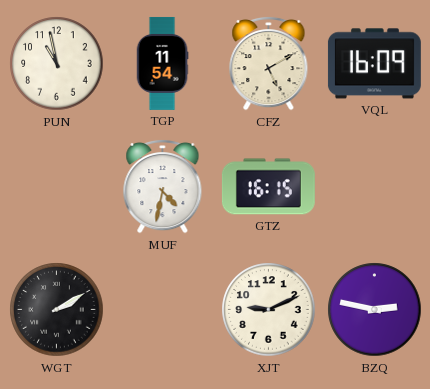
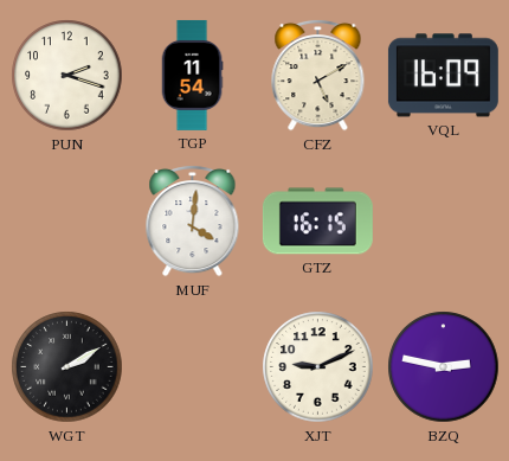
PUN: 10:58 -> 2:18
MUF: 4:32 -> 4:01
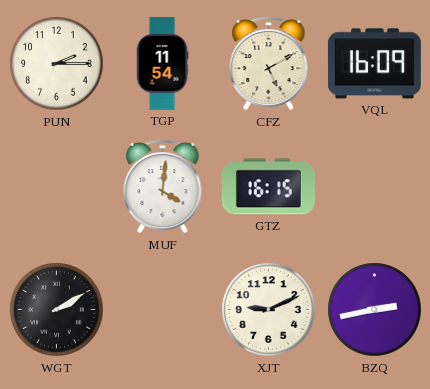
PUN: 2:18 -> 2:15
BZQ: 2:47 -> 2:43
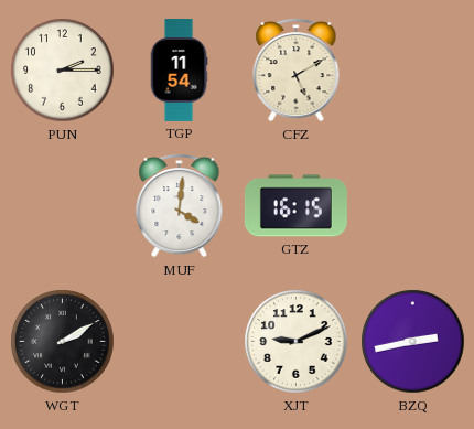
VQL: 16:09 -> none
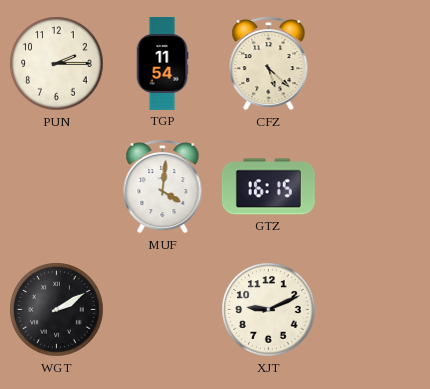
CFZ: 5:10 -> 5:22
BZQ: 2:43 -> none
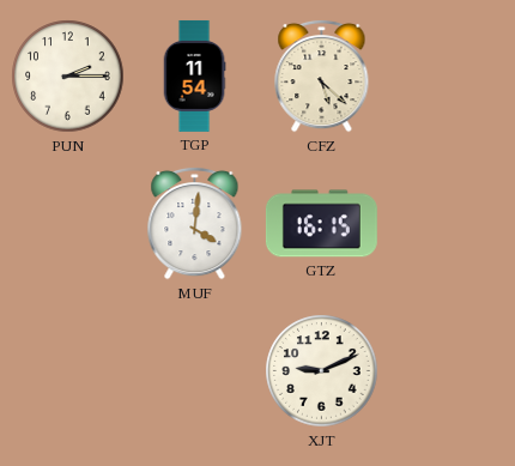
WGT: 2:10 -> none
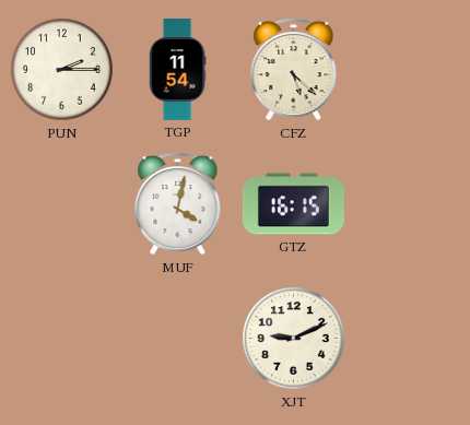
MUF: 4:01 -> 4:02
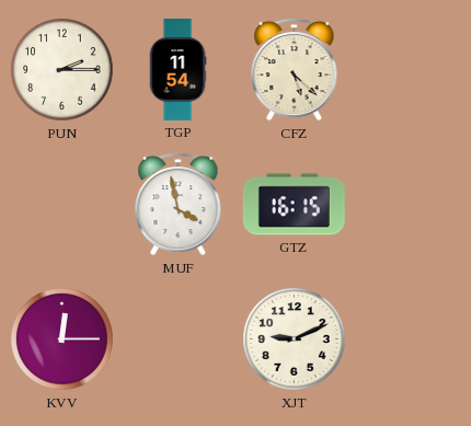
MUF: 4:02 -> 3:58
KVV: none -> 12:15
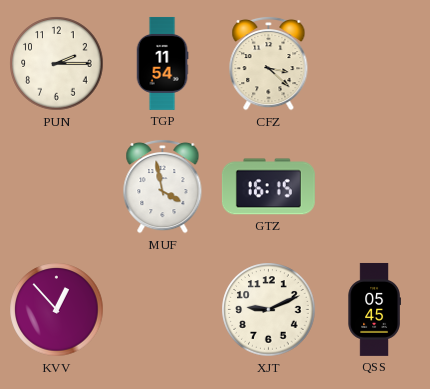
CFZ: 5:22 -> 3:22
KVV: 12:15 -> 12:53
QSS: none -> 05:45
